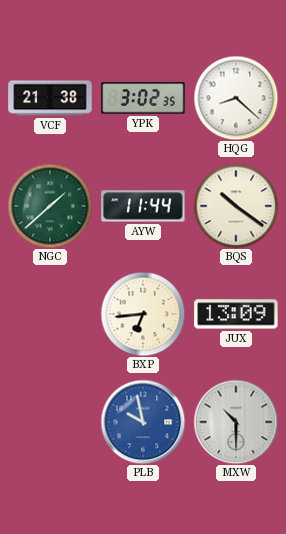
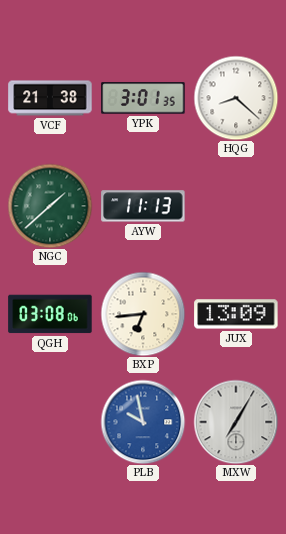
YPK: 3:02 -> 3:01
AYW: 11:44 -> 11:13
BQS: 10:21 -> none
QGH: none -> 03:08
MXW: 10:30 -> 7:05
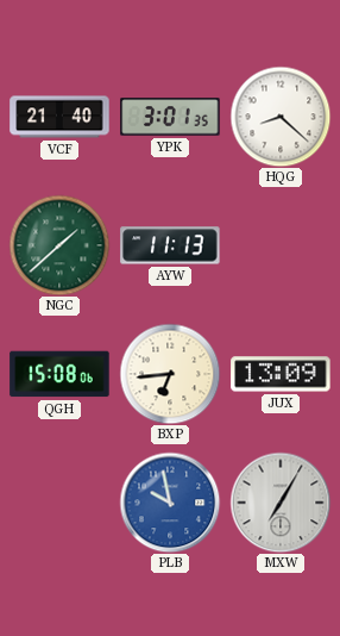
VCF: 21:38 -> 21:40
QGH: 03:08 -> 15:08
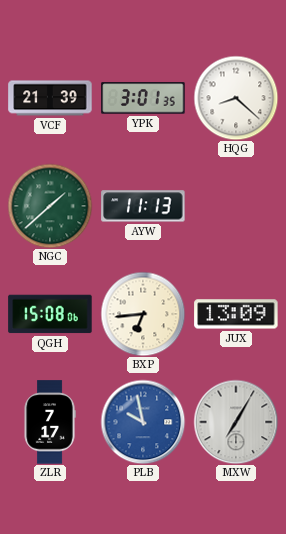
VCF: 21:40 -> 21:39
ZLR: none -> 7:17
